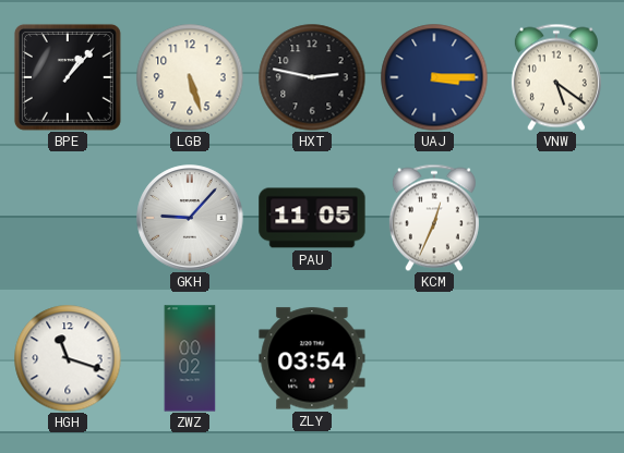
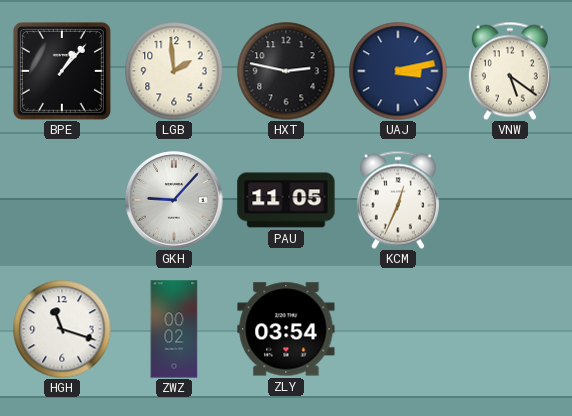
LGB: 5:27 -> 1:59
UAJ: 3:15 -> 3:13
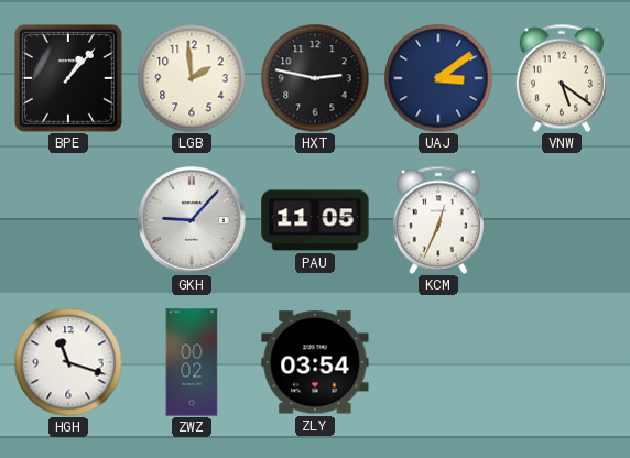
UAJ: 3:13 -> 3:09
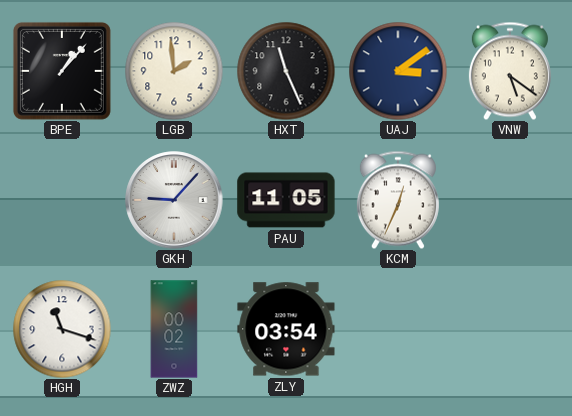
HXT: 2:47 -> 11:26
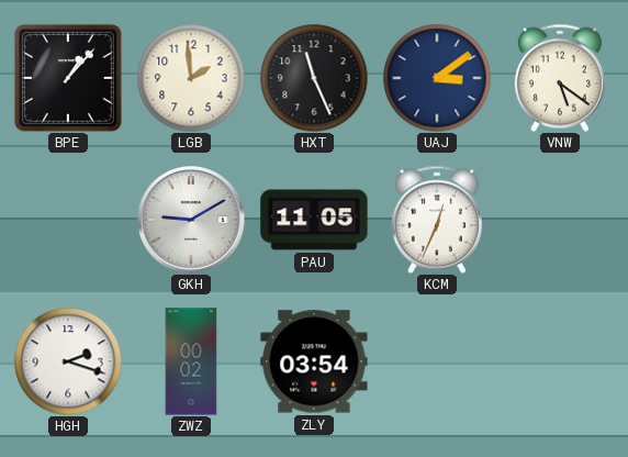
GKH: 9:07 -> 9:10
HGH: 11:18 -> 2:18
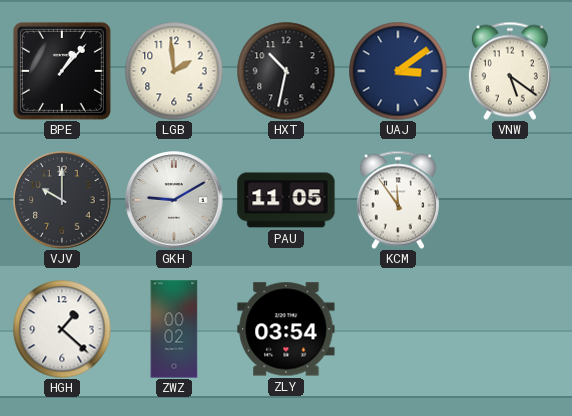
HXT: 11:26 -> 10:32
VJV: none -> 10:00
KCM: 12:34 -> 11:54
HGH: 2:18 -> 1:22
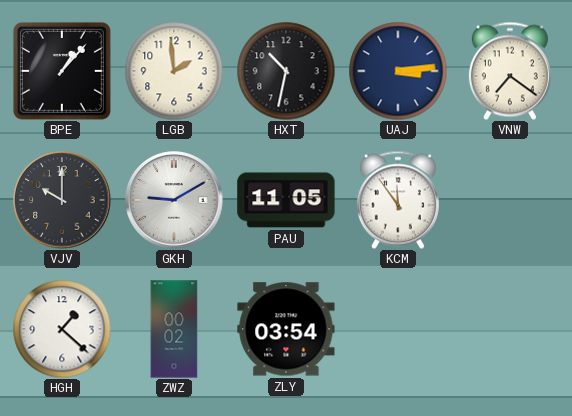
UAJ: 3:09 -> 3:14
VNW: 5:21 -> 7:21
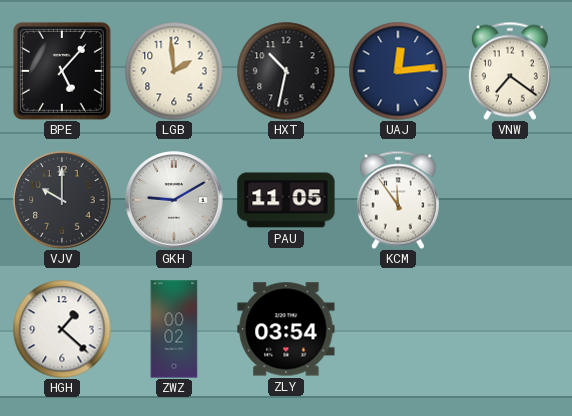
BPE: 1:07 -> 5:07
UAJ: 3:14 -> 12:14
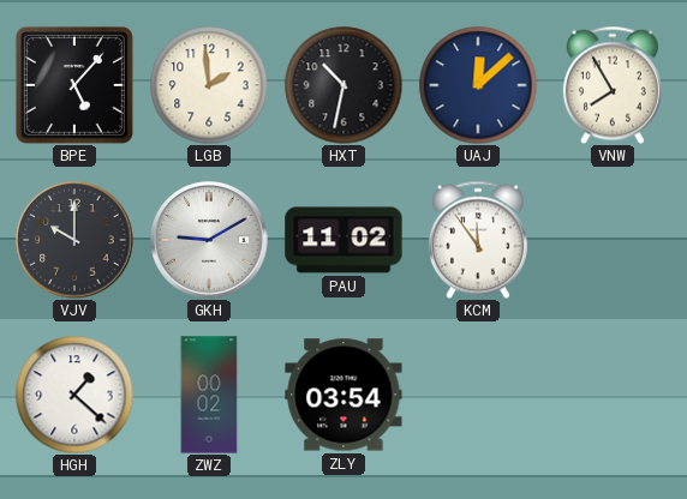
UAJ: 12:14 -> 12:08
VNW: 7:21 -> 7:55
PAU: 11:05 -> 11:02
